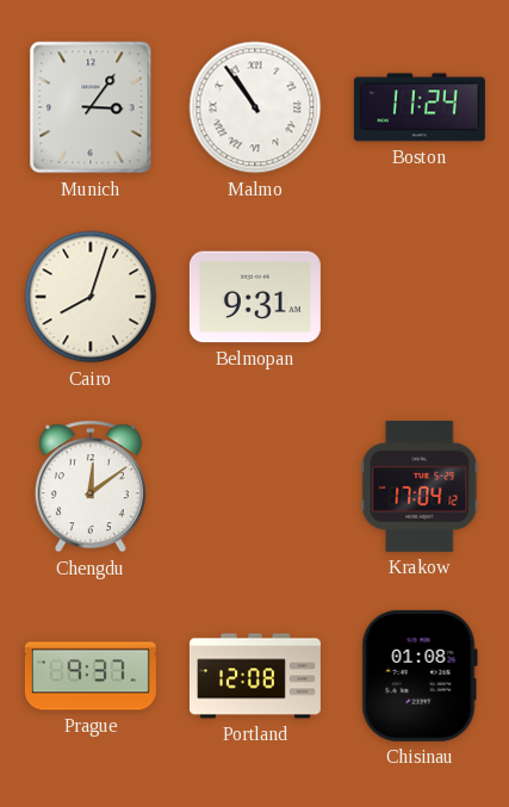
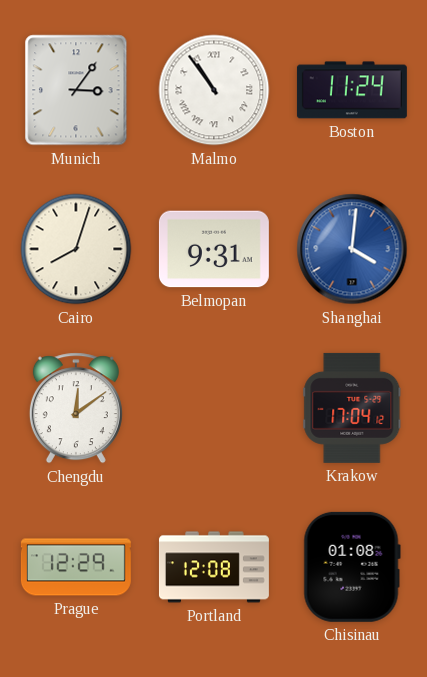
Shanghai: none -> 4:01
Prague: 9:37 -> 12:29
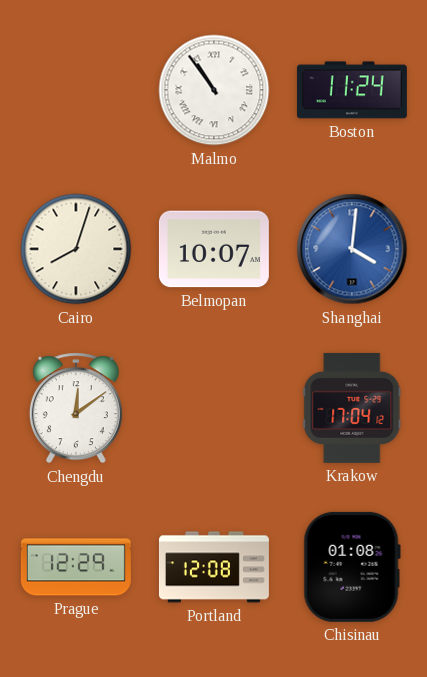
Munich: 3:06 -> none
Belmopan: 9:31 -> 10:07
